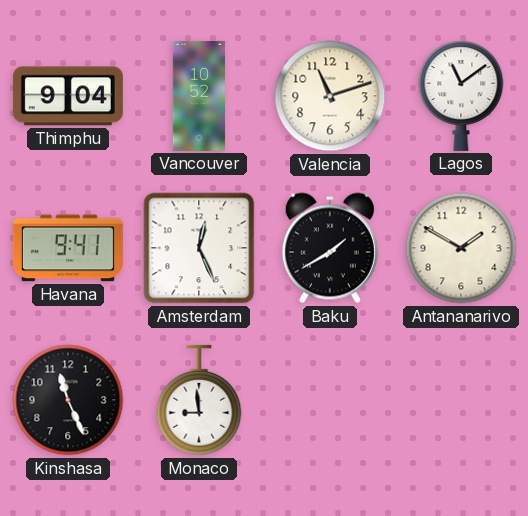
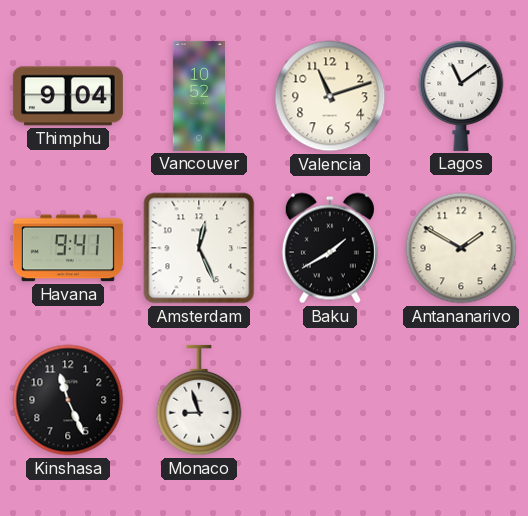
Monaco: 8:59 -> 8:57
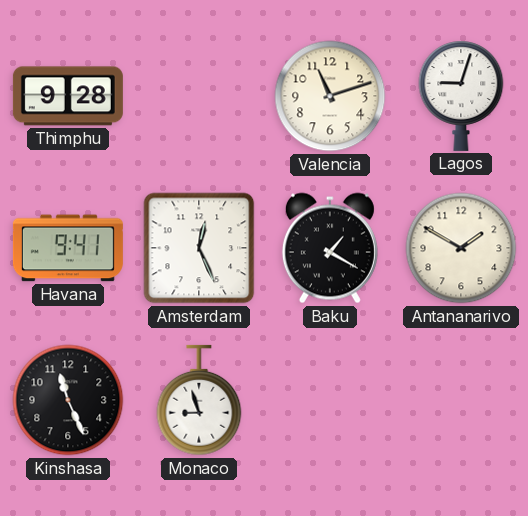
Thimphu: 9:04 -> 9:28
Vancouver: 10:52 -> none
Lagos: 11:09 -> 9:03
Baku: 1:40 -> 1:20
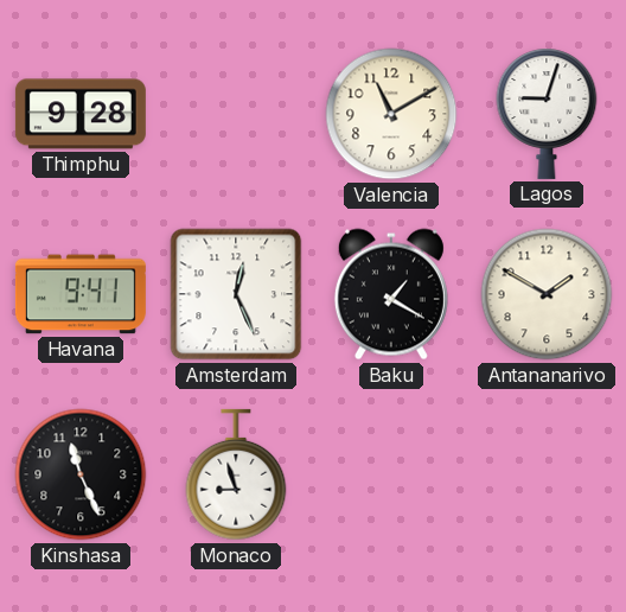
Valencia: 11:12 -> 11:10
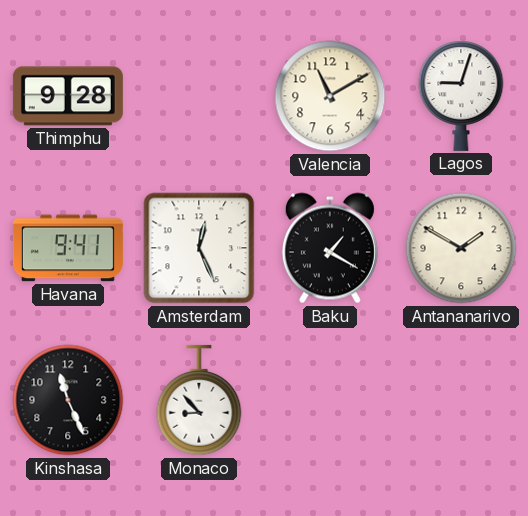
Monaco: 8:57 -> 8:53
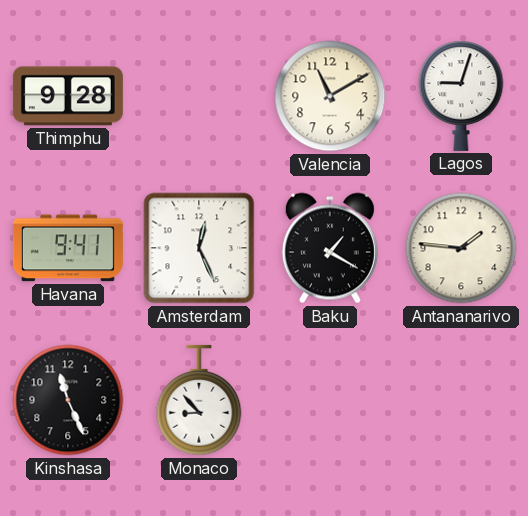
Antananarivo: 1:50 -> 1:46
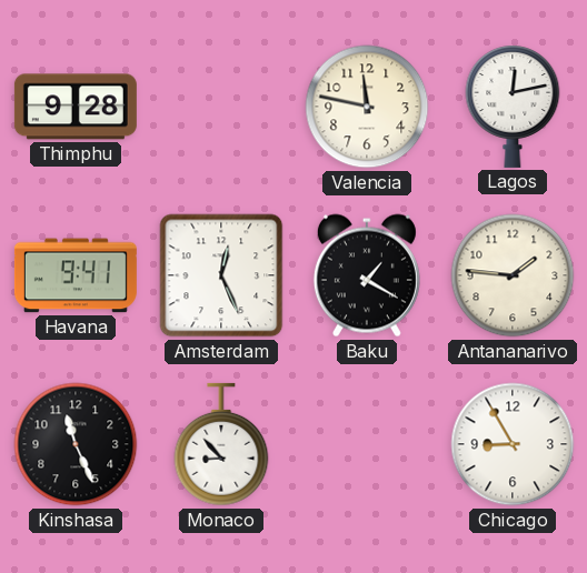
Valencia: 11:10 -> 11:47
Lagos: 9:03 -> 12:13
Chicago: none -> 8:55
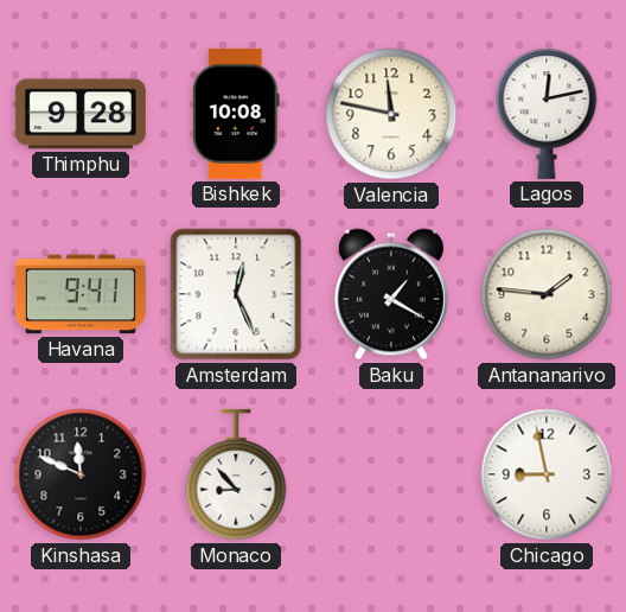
Bishkek: none -> 10:08
Kinshasa: 11:26 -> 11:49
Chicago: 8:55 -> 8:58
